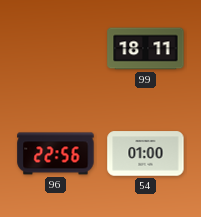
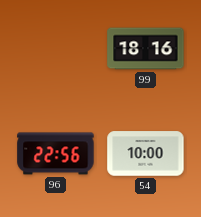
99: 18:11 -> 18:16
54: 01:00 -> 10:00
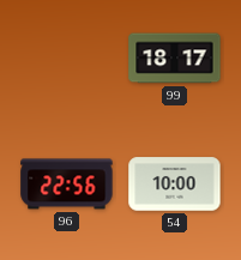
99: 18:16 -> 18:17
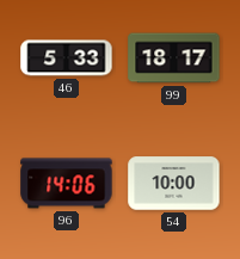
46: none -> 5:33
96: 22:56 -> 14:06
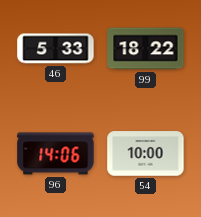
99: 18:17 -> 18:22
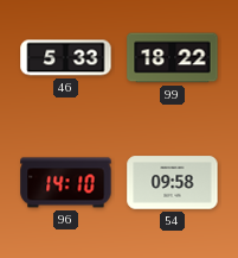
96: 14:06 -> 14:10
54: 10:00 -> 09:58
